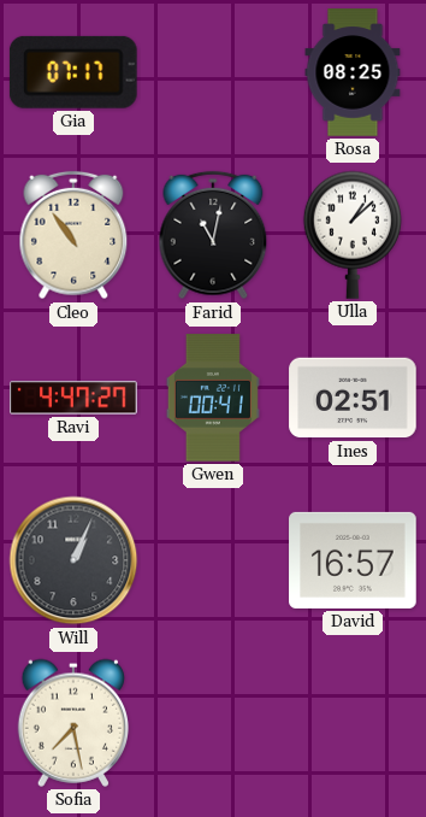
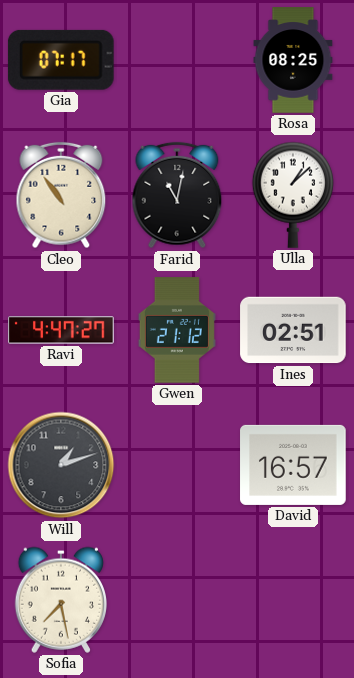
Gwen: 00:41 -> 21:12
Will: 1:04 -> 1:12
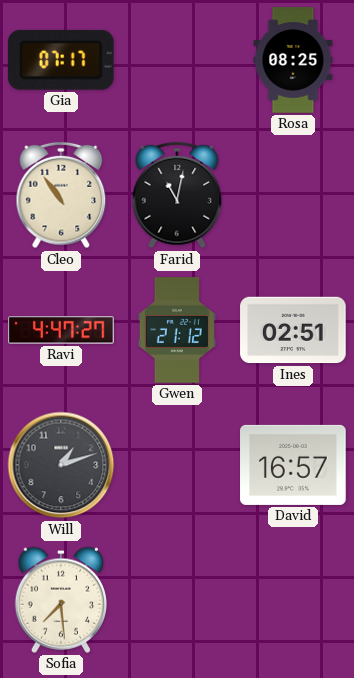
Ulla: 1:08 -> none
Sofia: 7:28 -> 7:29
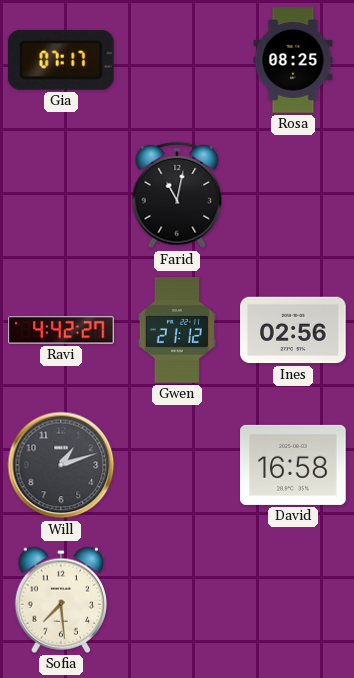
Cleo: 10:54 -> none
Ravi: 4:47 -> 4:42
Ines: 02:51 -> 02:56
David: 16:57 -> 16:58
